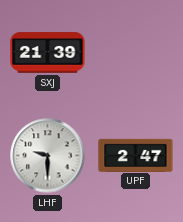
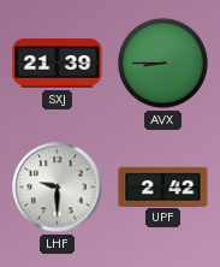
AVX: none -> 8:45
UPF: 2:47 -> 2:42
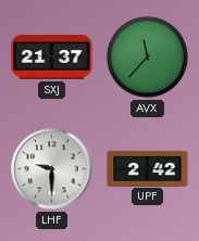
SXJ: 21:39 -> 21:37
AVX: 8:45 -> 11:37
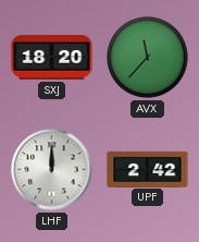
SXJ: 21:37 -> 18:20
LHF: 9:30 -> 12:00
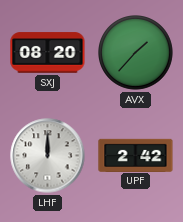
SXJ: 18:20 -> 08:20
AVX: 11:37 -> 1:37
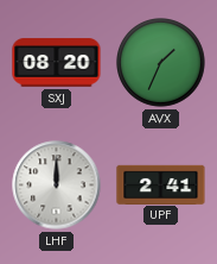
AVX: 1:37 -> 1:34
UPF: 2:42 -> 2:41
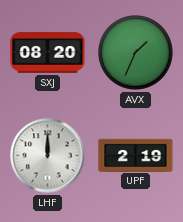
UPF: 2:41 -> 2:19
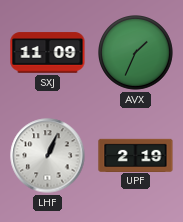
SXJ: 08:20 -> 11:09
LHF: 12:00 -> 1:04
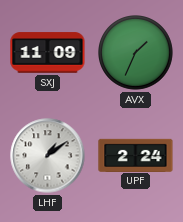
LHF: 1:04 -> 1:09
UPF: 2:19 -> 2:24
